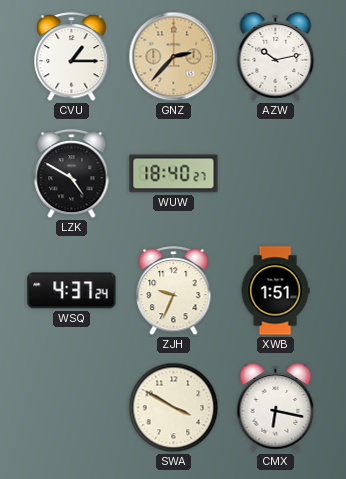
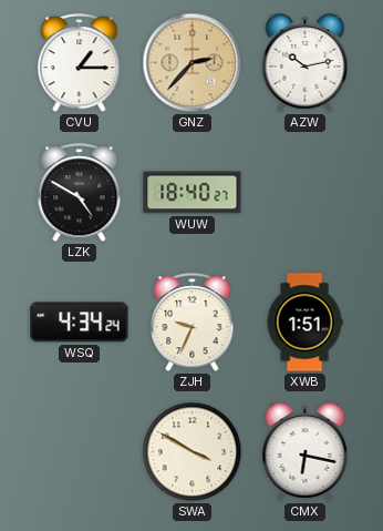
WSQ: 4:37 -> 4:34
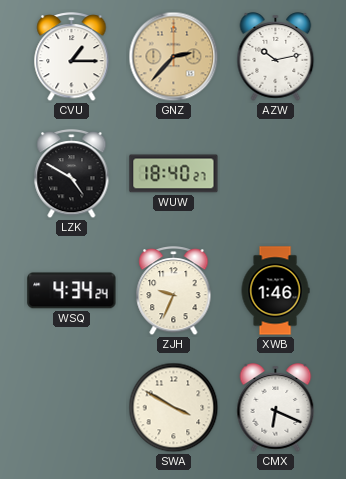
XWB: 1:51 -> 1:46
CMX: 6:17 -> 6:19
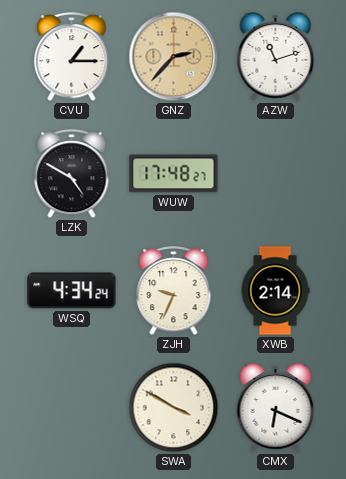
AZW: 10:13 -> 11:12
WUW: 18:40 -> 17:48
XWB: 1:46 -> 2:14
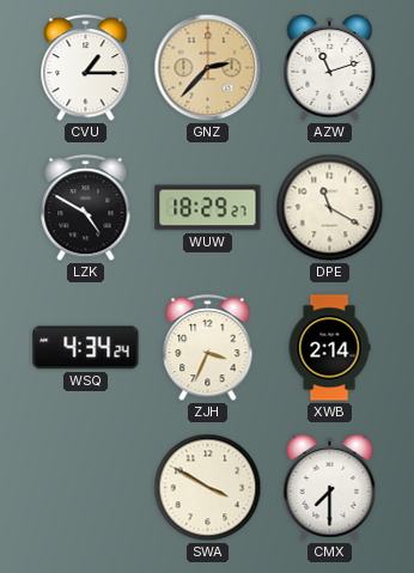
WUW: 17:48 -> 18:29
DPE: none -> 11:20
ZJH: 9:34 -> 3:34
CMX: 6:19 -> 7:30
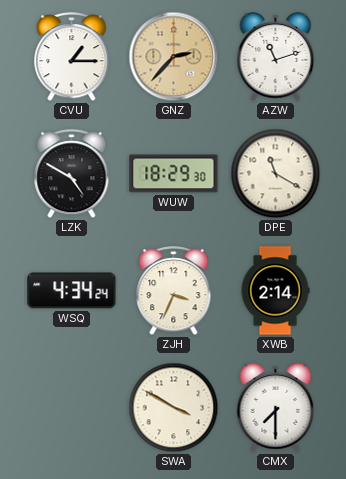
WUW: 18:29:27 -> 18:29:30
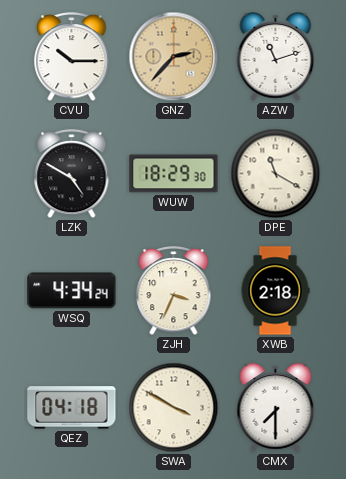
CVU: 1:15 -> 10:15
XWB: 2:14 -> 2:18
QEZ: none -> 04:18
